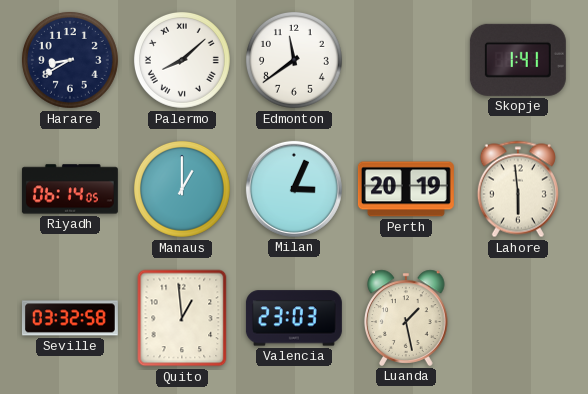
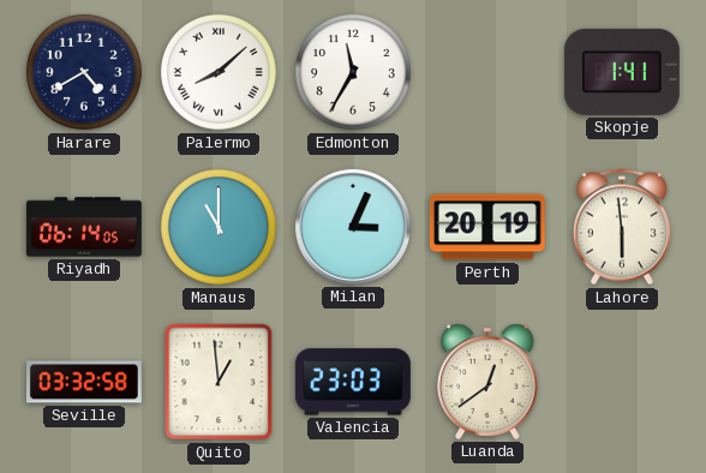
Harare: 8:40 -> 4:40
Edmonton: 11:39 -> 11:35
Manaus: 1:00 -> 11:00
Luanda: 1:28 -> 12:39
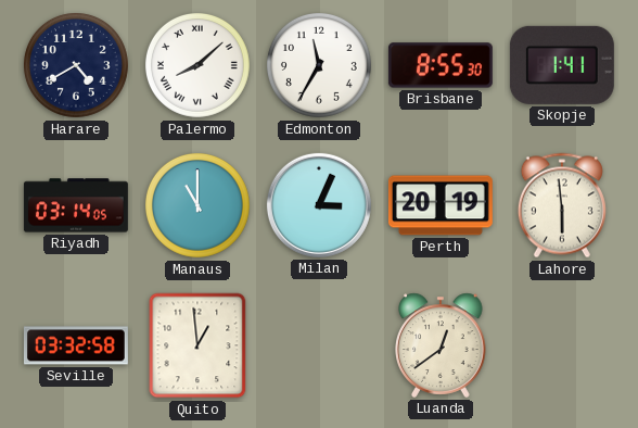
Brisbane: none -> 8:55
Riyadh: 06:14 -> 03:14
Valencia: 23:03 -> none
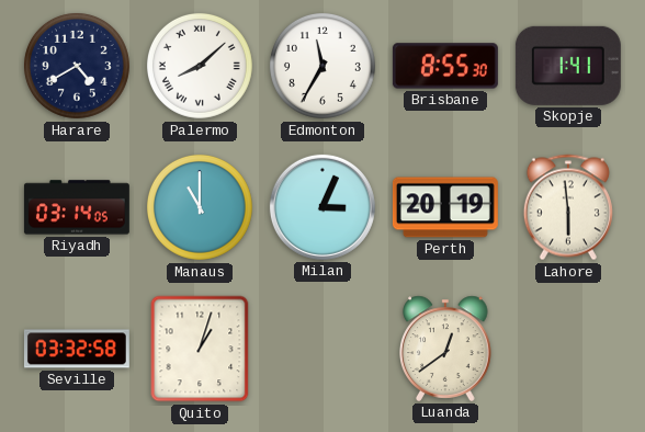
Quito: 12:59 -> 1:03
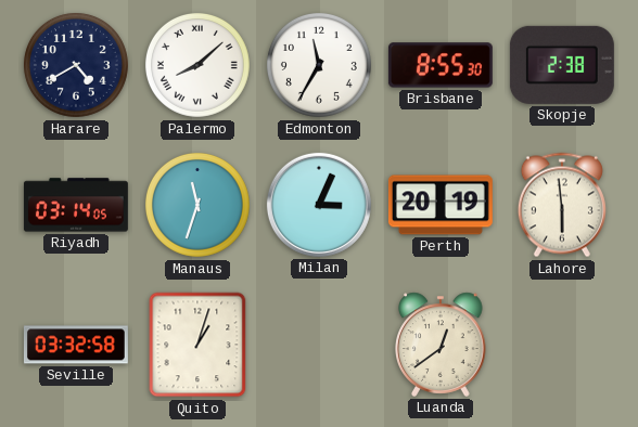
Skopje: 1:41 -> 2:38
Manaus: 11:00 -> 11:33
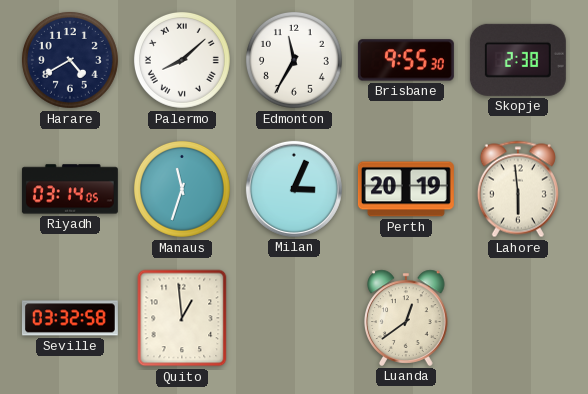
Brisbane: 8:55 -> 9:55
Quito: 1:03 -> 12:59
